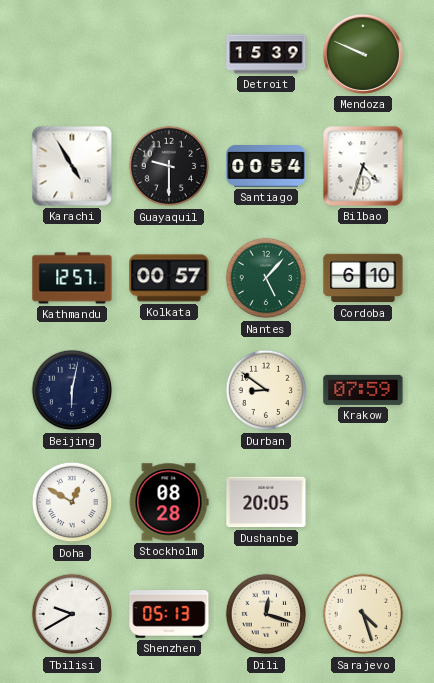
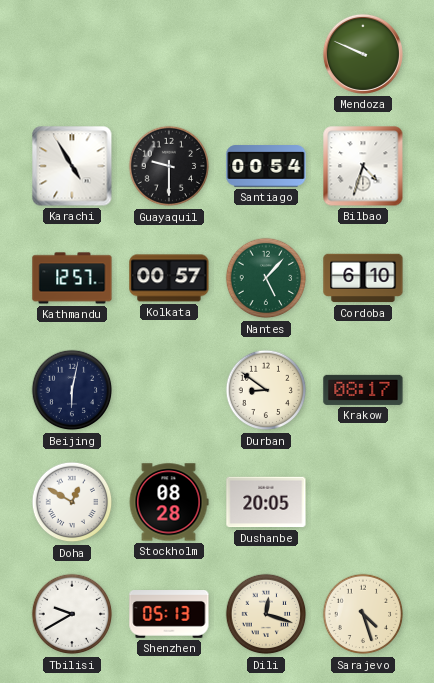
Detroit: 15:39 -> none
Krakow: 07:59 -> 08:17
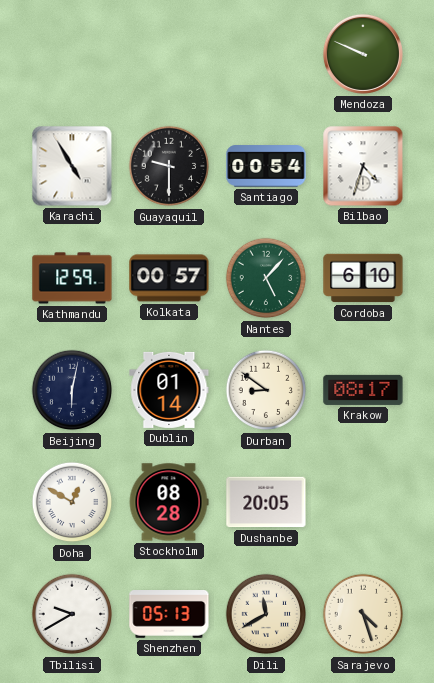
Kathmandu: 12:57 -> 12:59
Dublin: none -> 01:14
Dili: 12:18 -> 11:40
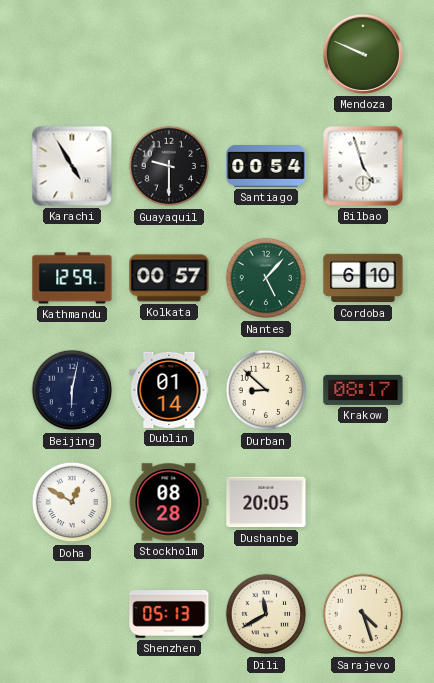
Bilbao: 4:33 -> 4:57
Durban: 8:51 -> 8:52
Tbilisi: 9:40 -> none
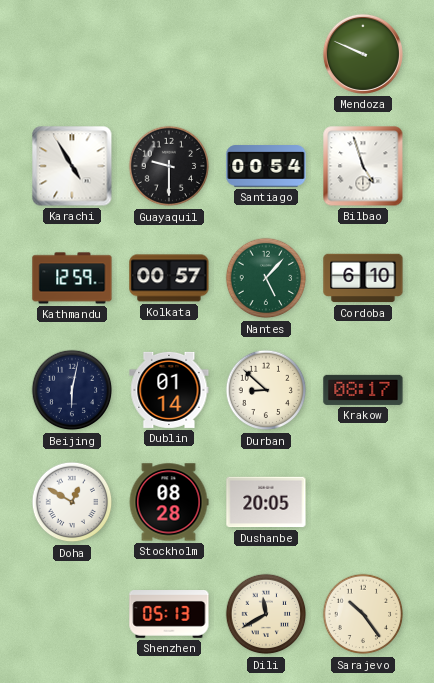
Sarajevo: 4:27 -> 10:24
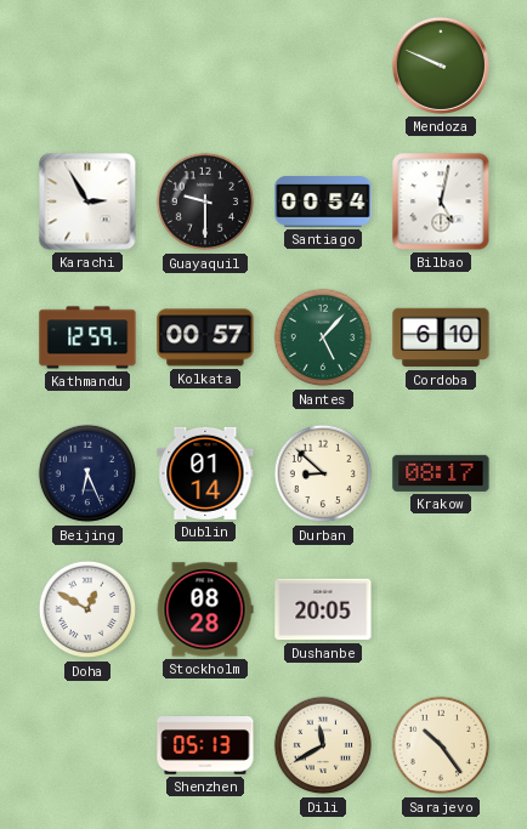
Karachi: 4:55 -> 2:55
Bilbao: 4:57 -> 5:02
Beijing: 6:02 -> 6:26
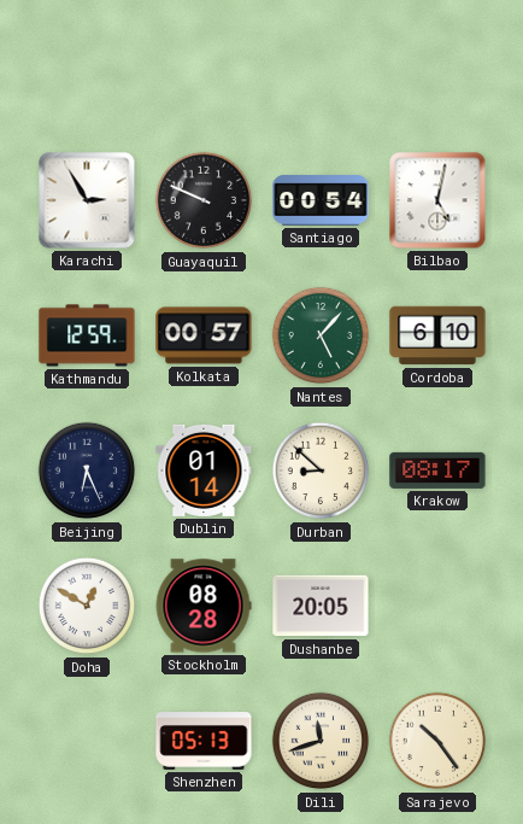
Mendoza: 9:49 -> none
Guayaquil: 9:30 -> 9:49
Dili: 11:40 -> 11:42
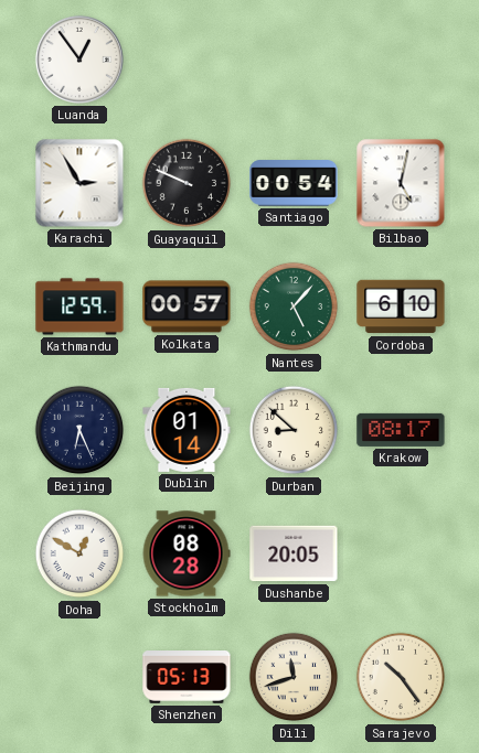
Luanda: none -> 12:54
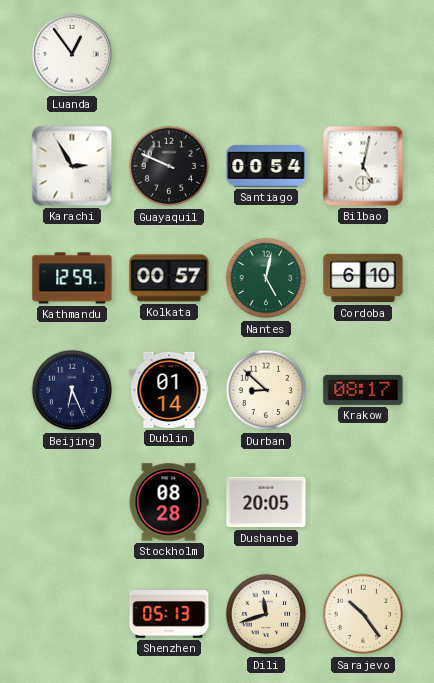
Nantes: 5:07 -> 5:02
Doha: 12:50 -> none
